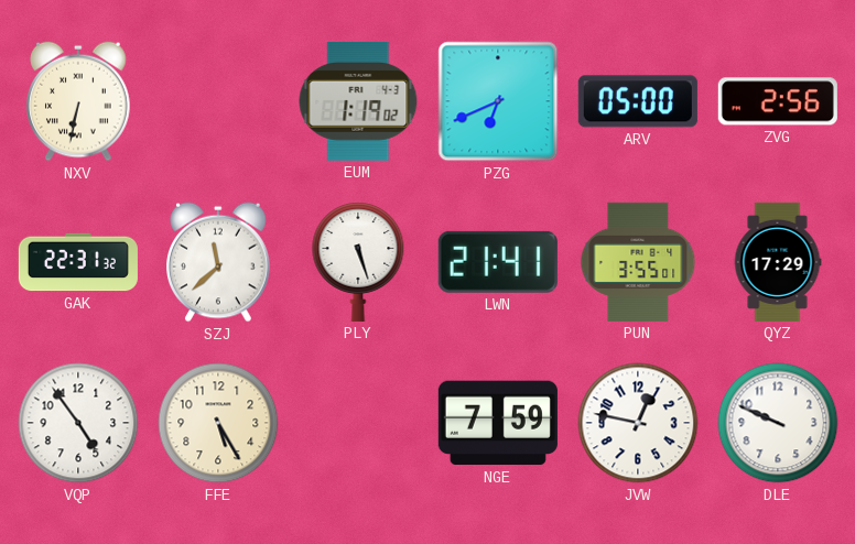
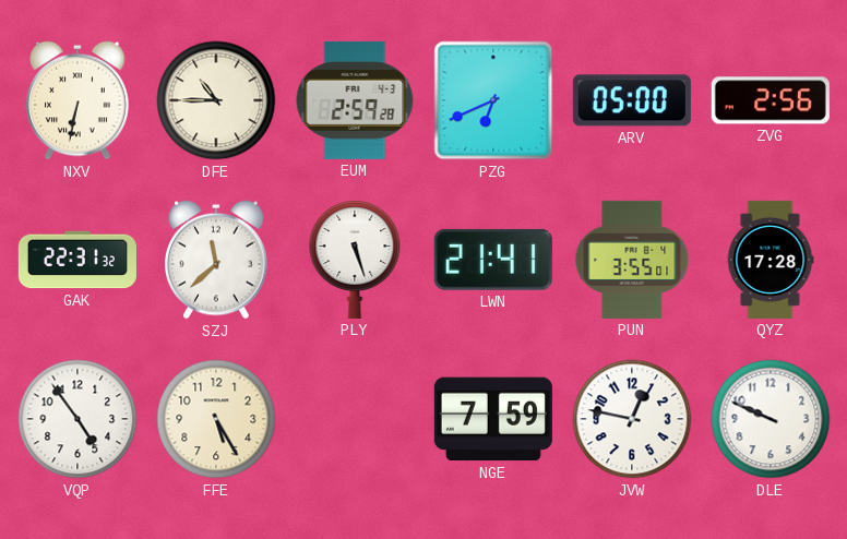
DFE: none -> 10:45
EUM: 1:19 -> 2:59
QYZ: 17:29 -> 17:28
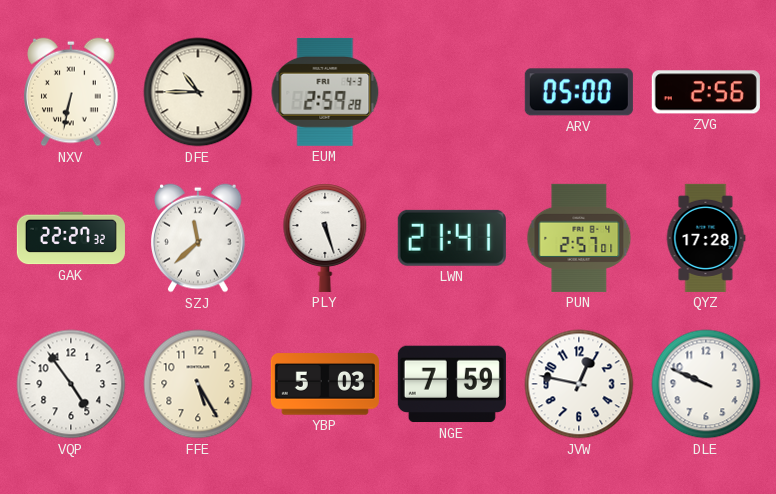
PZG: 6:41 -> none
GAK: 22:31 -> 22:27
PUN: 3:55 -> 2:57
YBP: none -> 5:03
